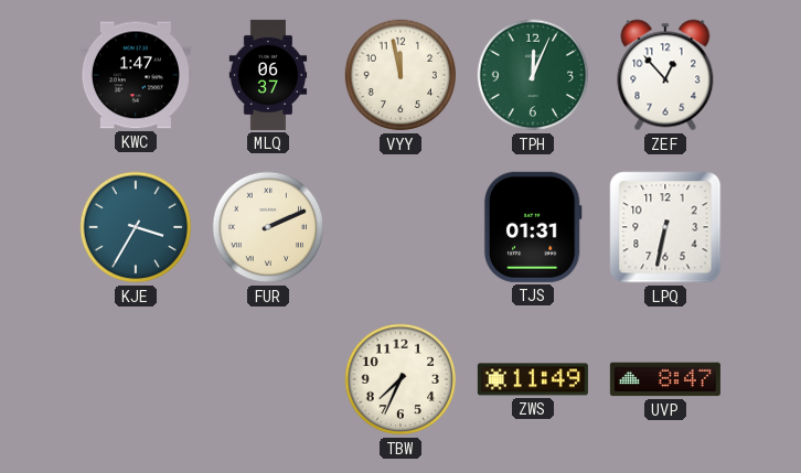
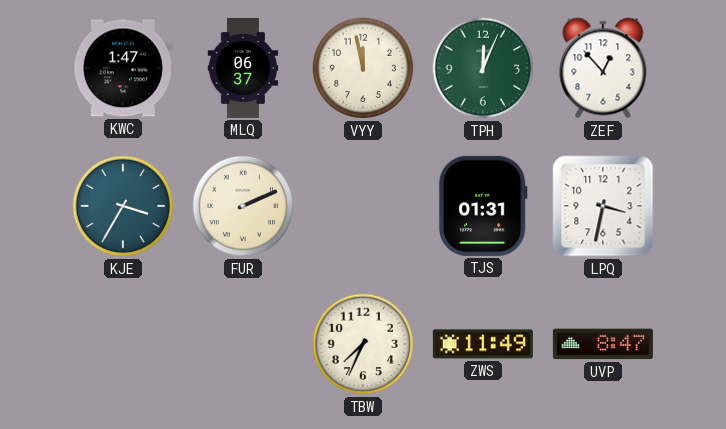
LPQ: 6:32 -> 3:32
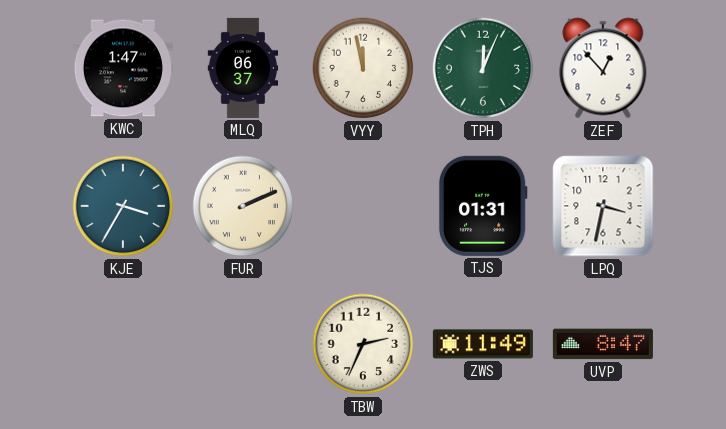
TBW: 7:34 -> 2:34
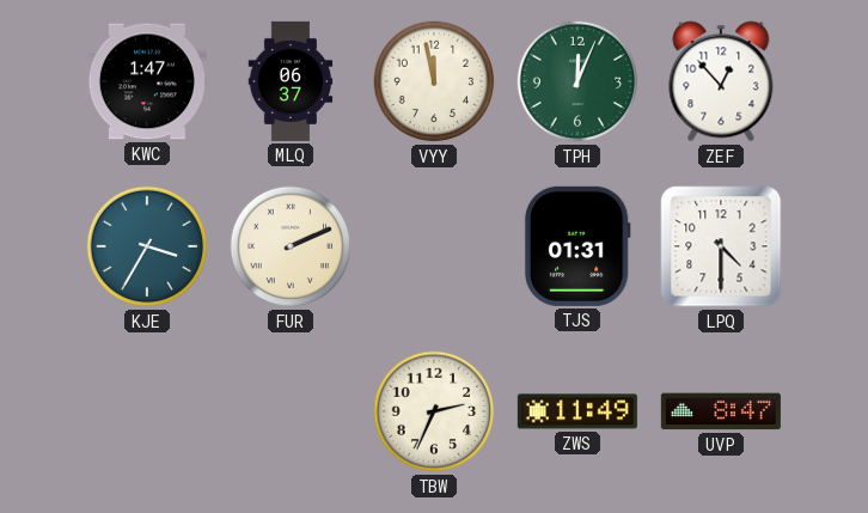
LPQ: 3:32 -> 4:30
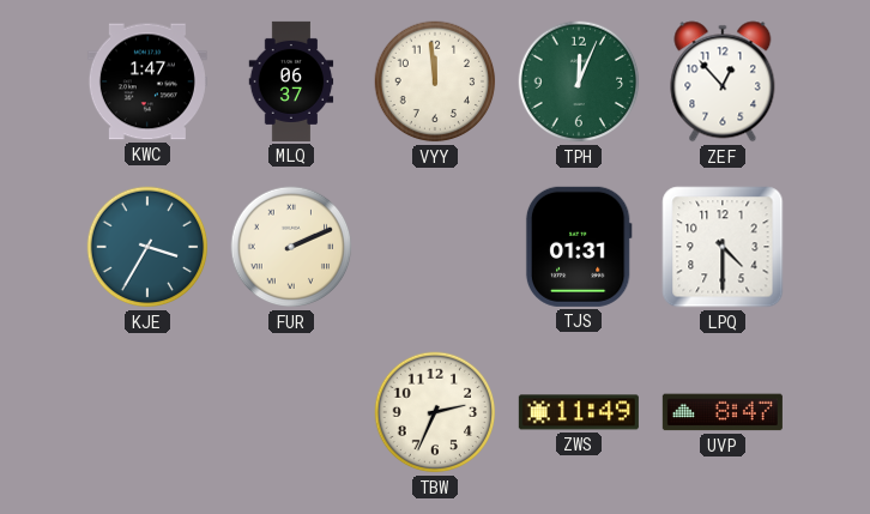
VYY: 11:58 -> 11:59
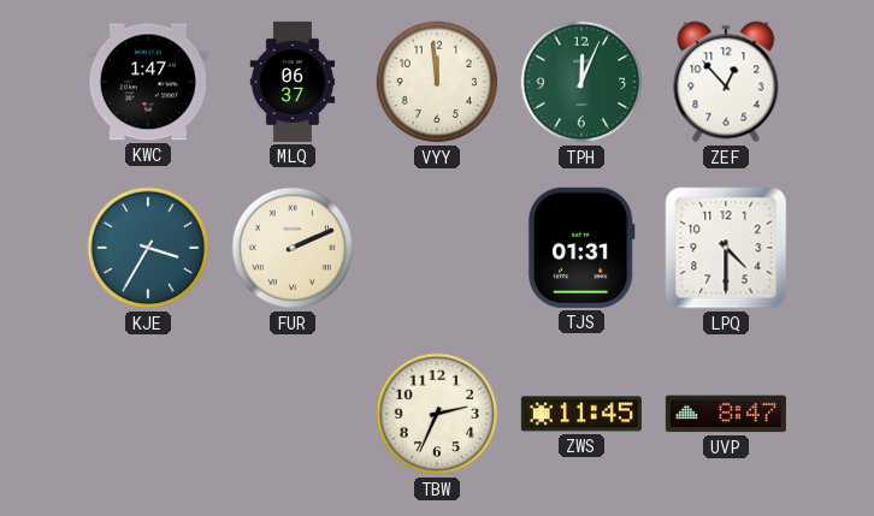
ZWS: 11:49 -> 11:45
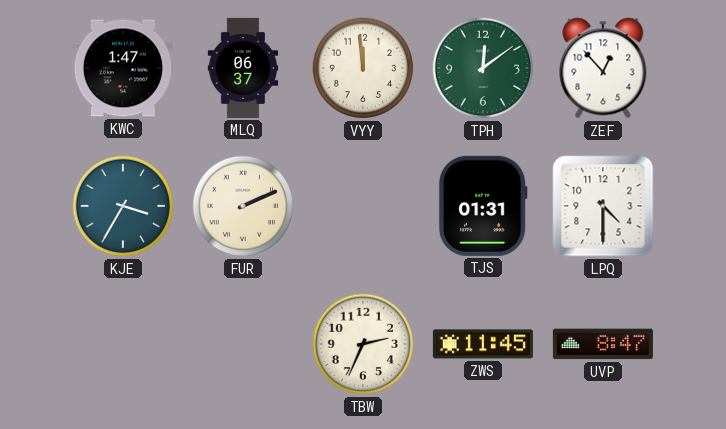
TPH: 12:04 -> 12:09
